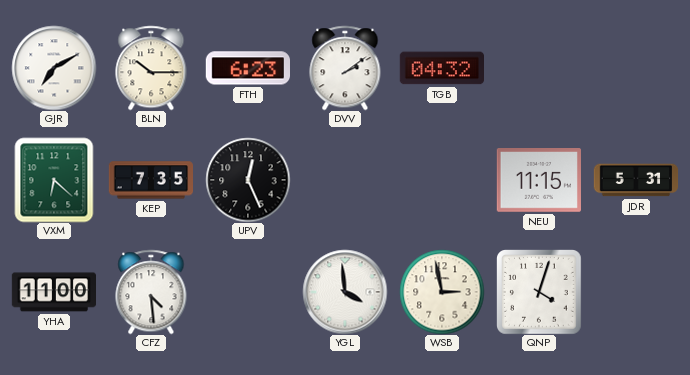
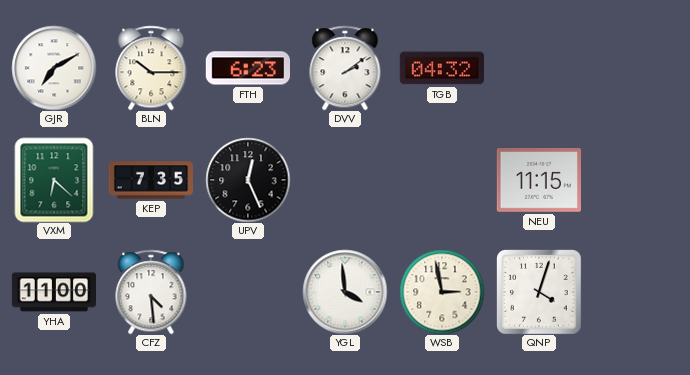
JDR: 5:31 -> none
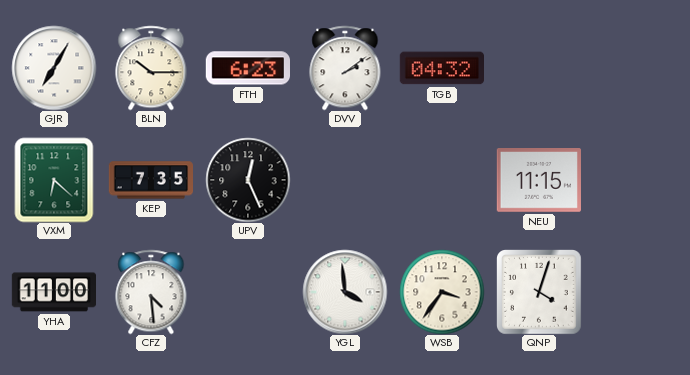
GJR: 7:10 -> 7:05
WSB: 2:58 -> 3:36
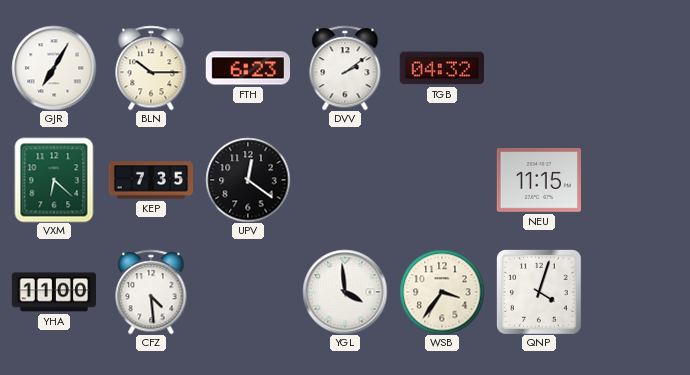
UPV: 12:26 -> 12:21
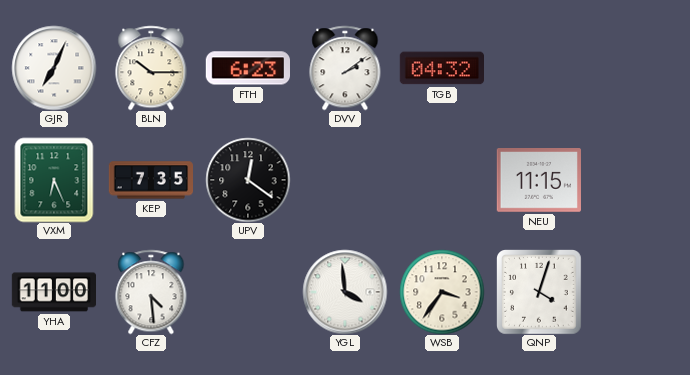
GJR: 7:05 -> 7:04
VXM: 6:22 -> 6:26
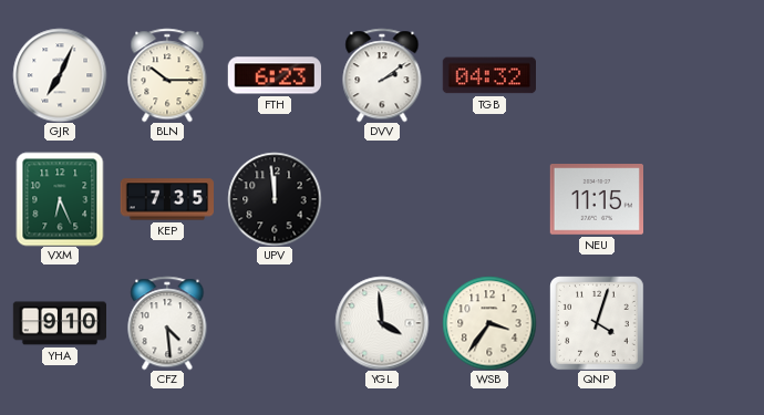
UPV: 12:21 -> 11:59
YHA: 11:00 -> 9:10
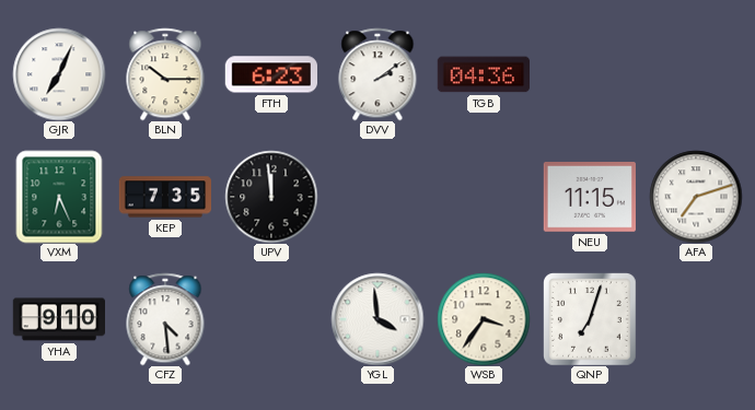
TGB: 04:32 -> 04:36
AFA: none -> 7:12
QNP: 4:03 -> 7:03
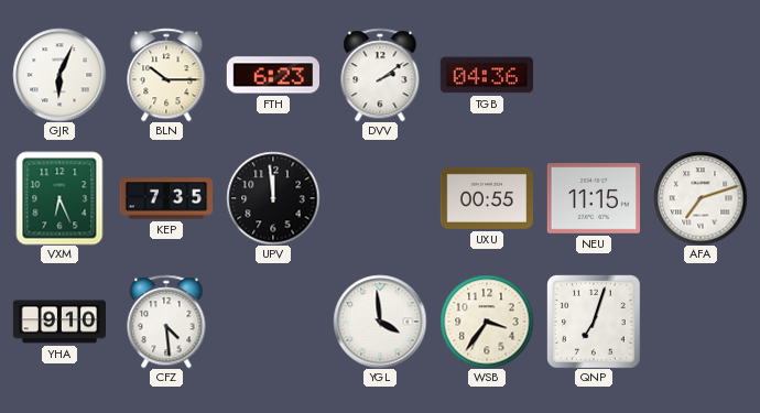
GJR: 7:04 -> 6:04
UXU: none -> 00:55
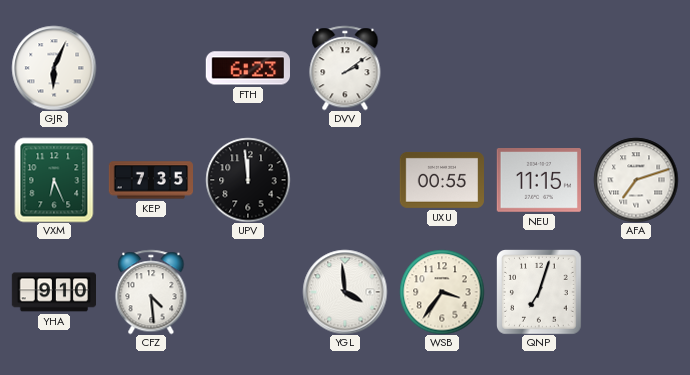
BLN: 10:15 -> none
TGB: 04:36 -> none
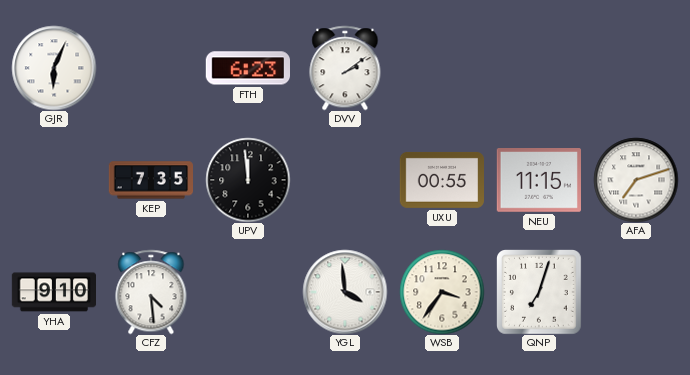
VXM: 6:26 -> none
